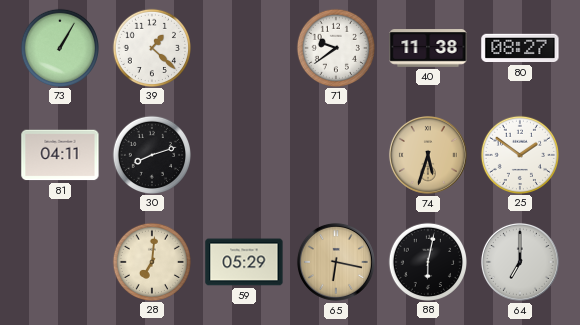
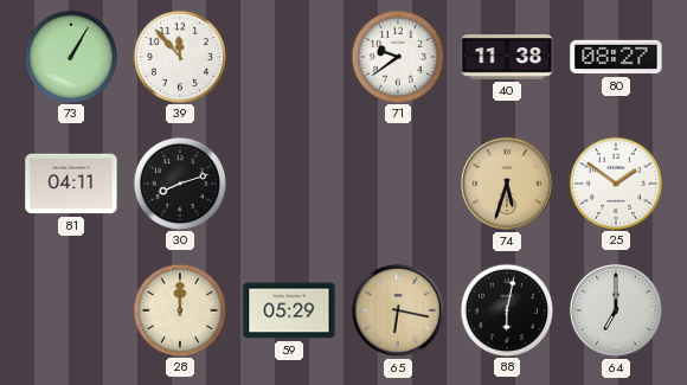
39: 1:22 -> 11:53
28: 7:01 -> 12:00
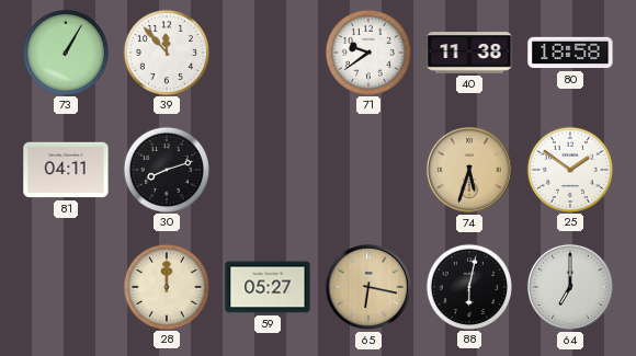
80: 08:27 -> 18:58
59: 05:29 -> 05:27
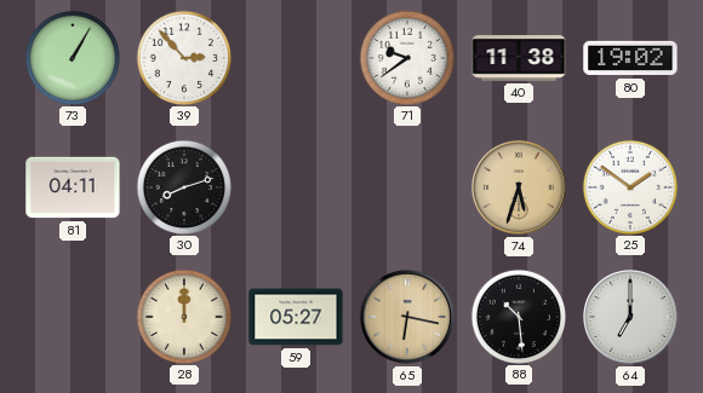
39: 11:53 -> 2:53
80: 18:58 -> 19:02
88: 6:02 -> 10:29
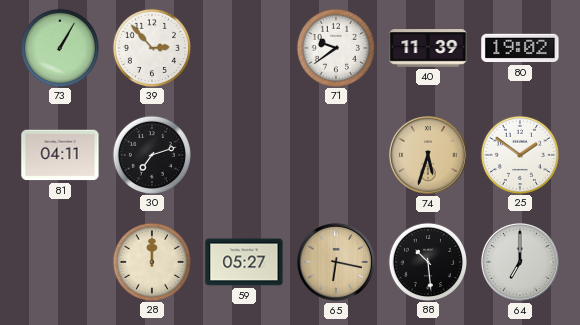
40: 11:38 -> 11:39
30: 8:12 -> 7:12
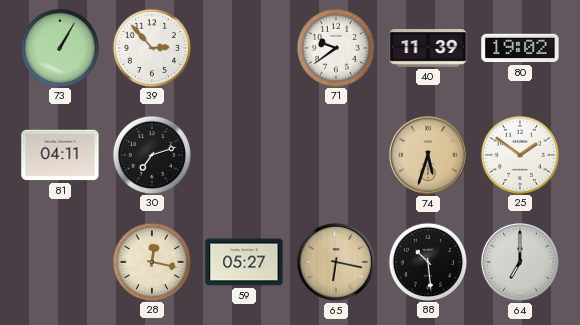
28: 12:00 -> 12:17
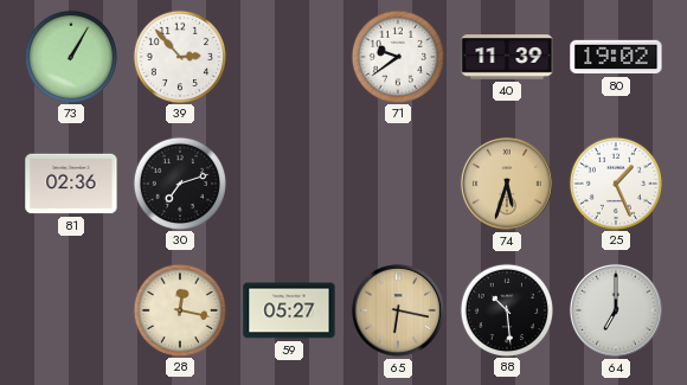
81: 04:11 -> 02:36
25: 1:51 -> 1:26
